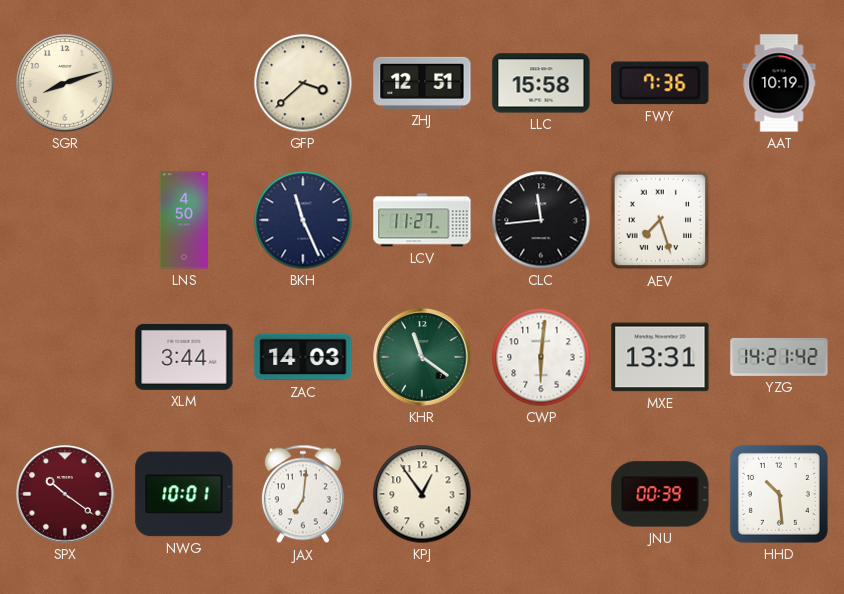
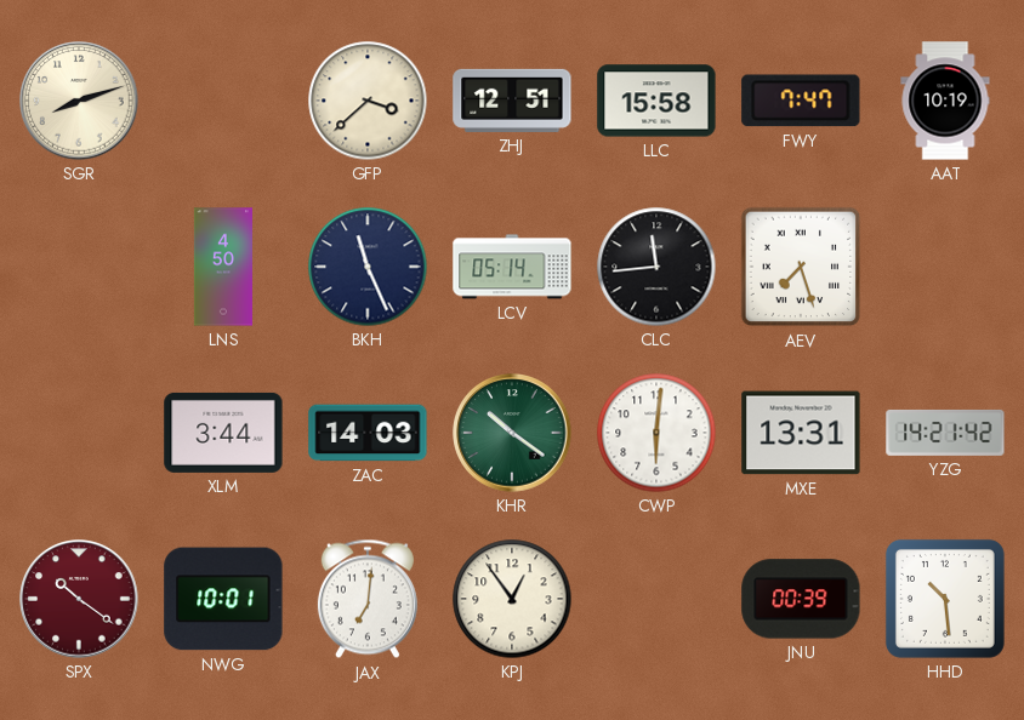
FWY: 7:36 -> 7:47
LCV: 11:27 -> 05:14
KHR: 11:21 -> 10:21
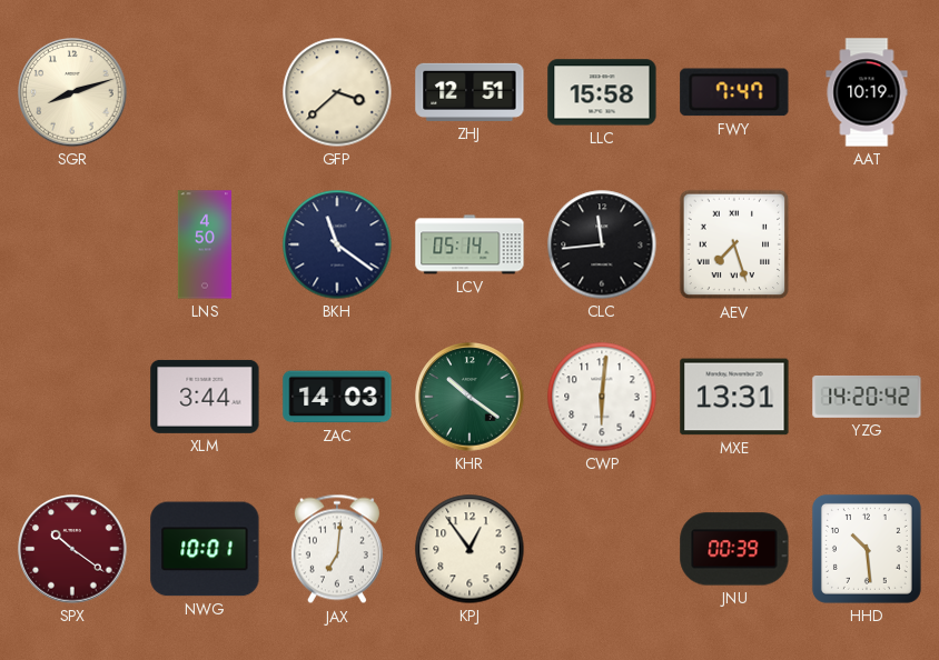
BKH: 11:26 -> 11:21
YZG: 14:21 -> 14:20
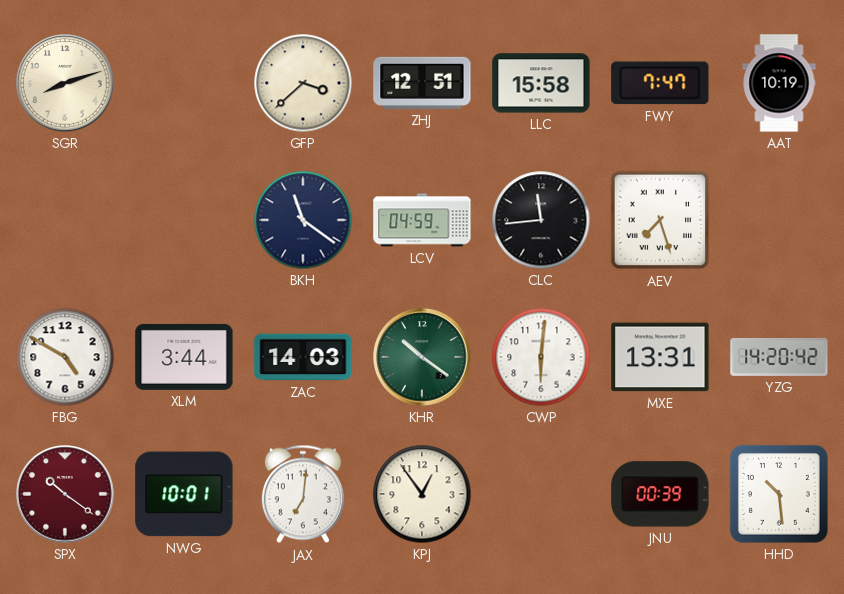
LNS: 4:50 -> none
LCV: 05:14 -> 04:59
FBG: none -> 4:50
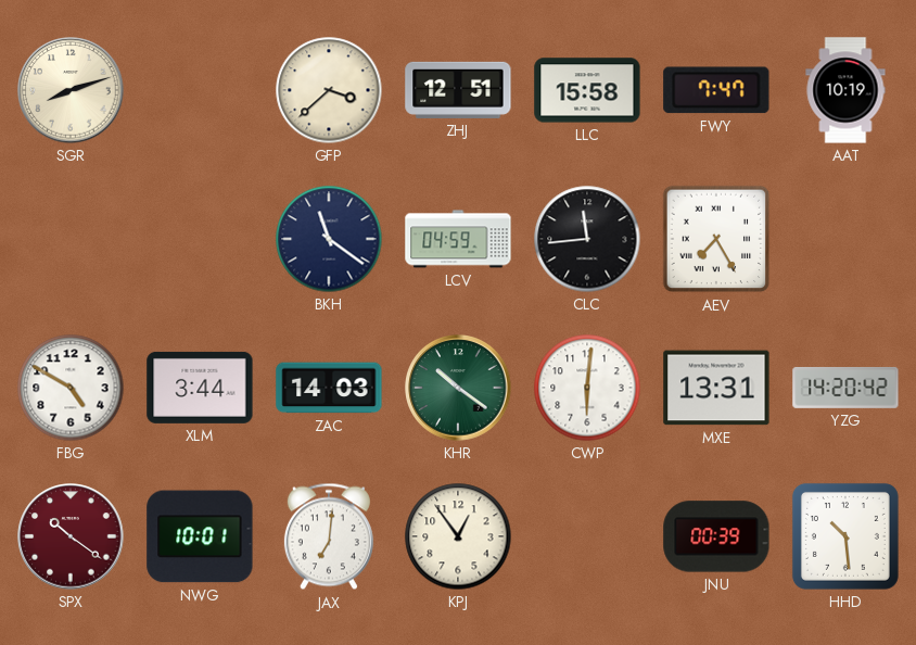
AEV: 7:27 -> 7:25
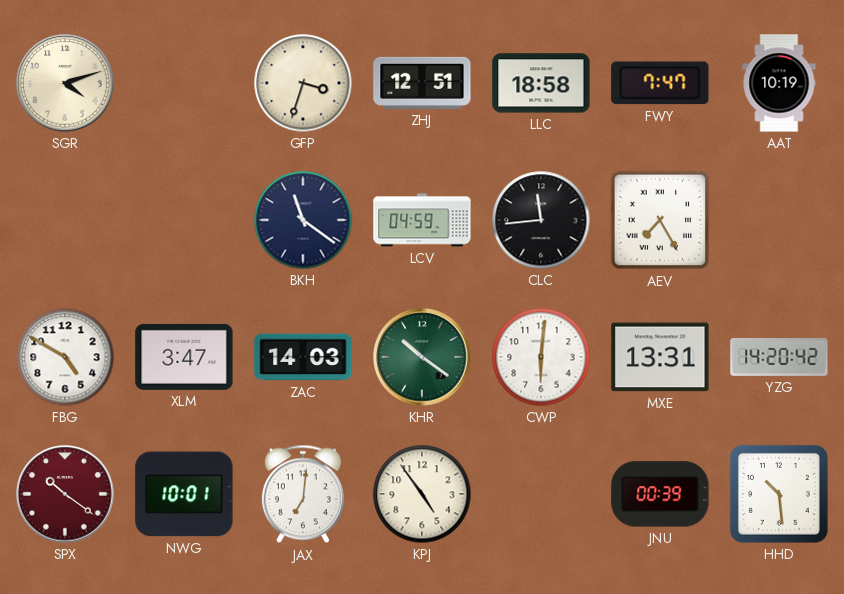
SGR: 8:12 -> 4:12
GFP: 3:38 -> 3:33
LLC: 15:58 -> 18:58
XLM: 3:44 -> 3:47
KPJ: 12:54 -> 4:54
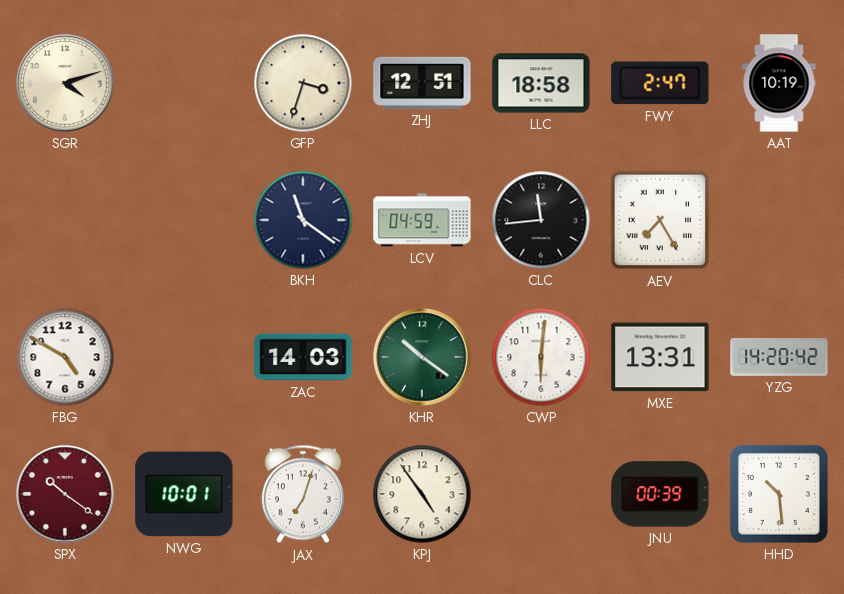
FWY: 7:47 -> 2:47
XLM: 3:47 -> none
JAX: 7:01 -> 7:03
